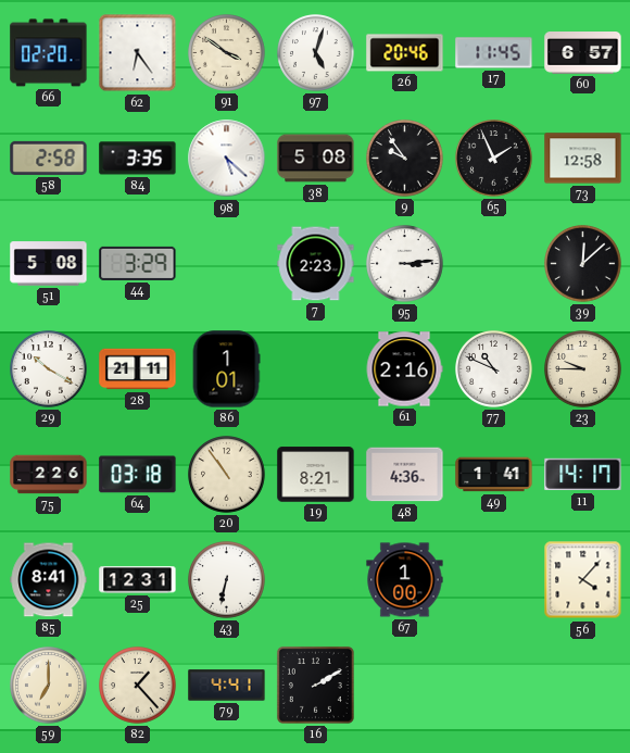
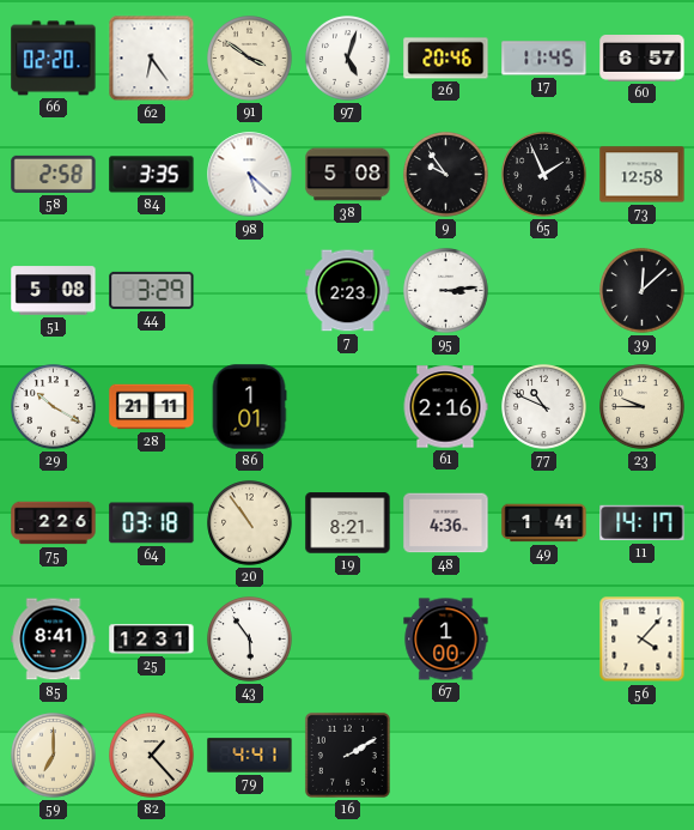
43: 6:32 -> 5:54
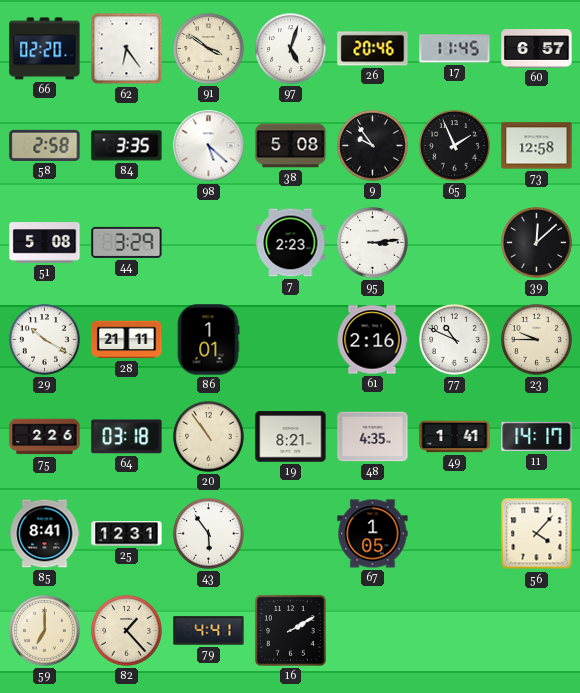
48: 4:36 -> 4:35
67: 1:00 -> 1:05
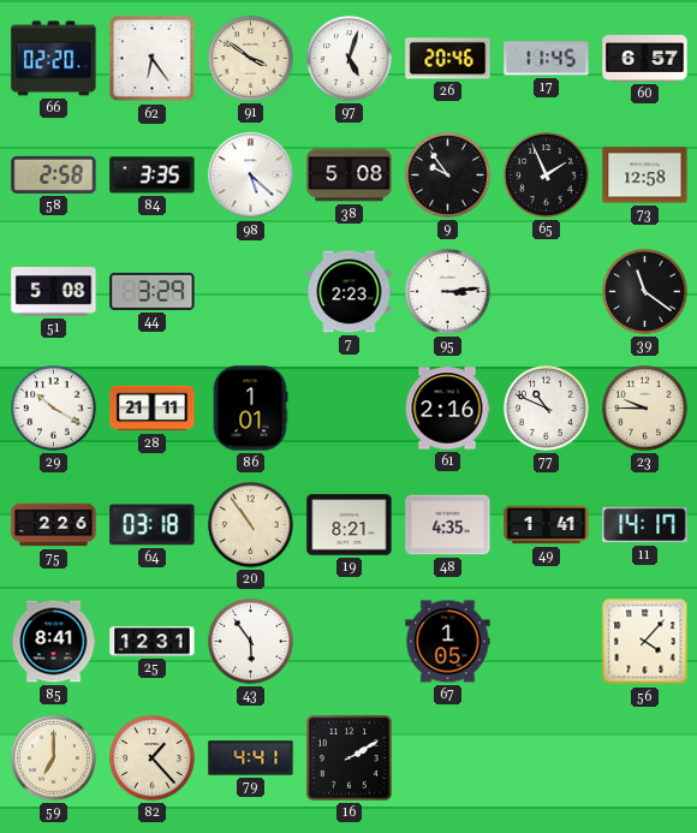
39: 12:08 -> 11:21
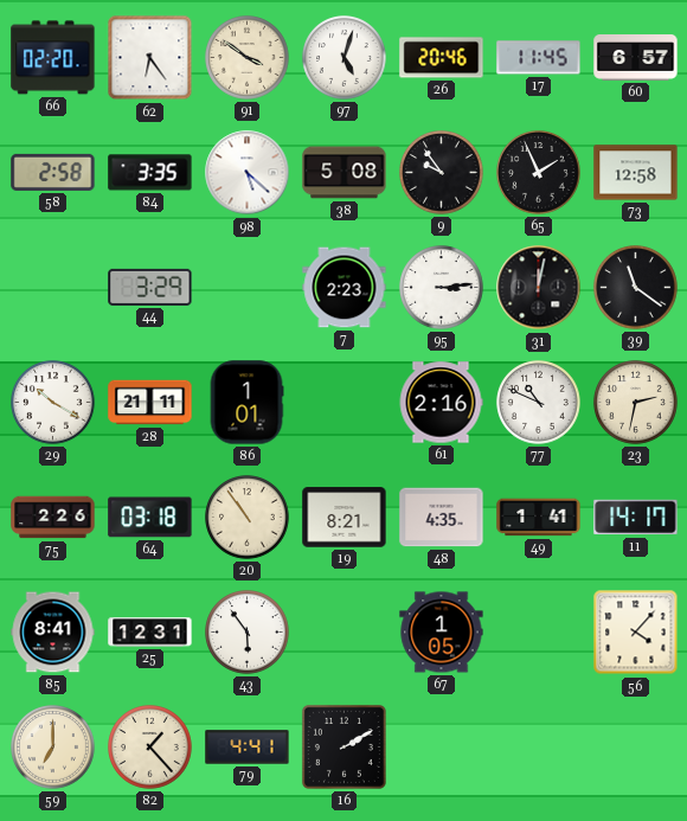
51: 5:08 -> none
31: none -> 12:02
23: 9:45 -> 2:32
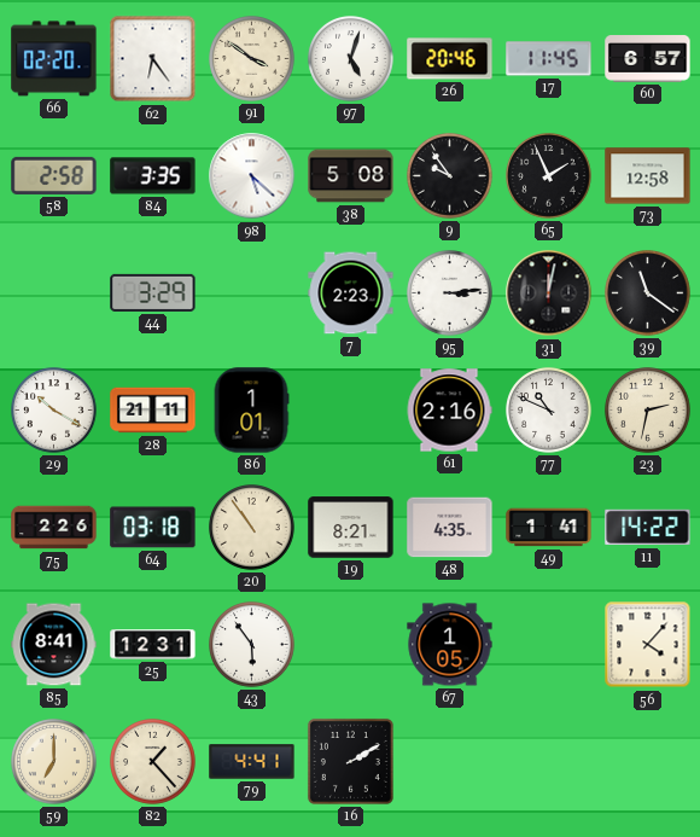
11: 14:17 -> 14:22
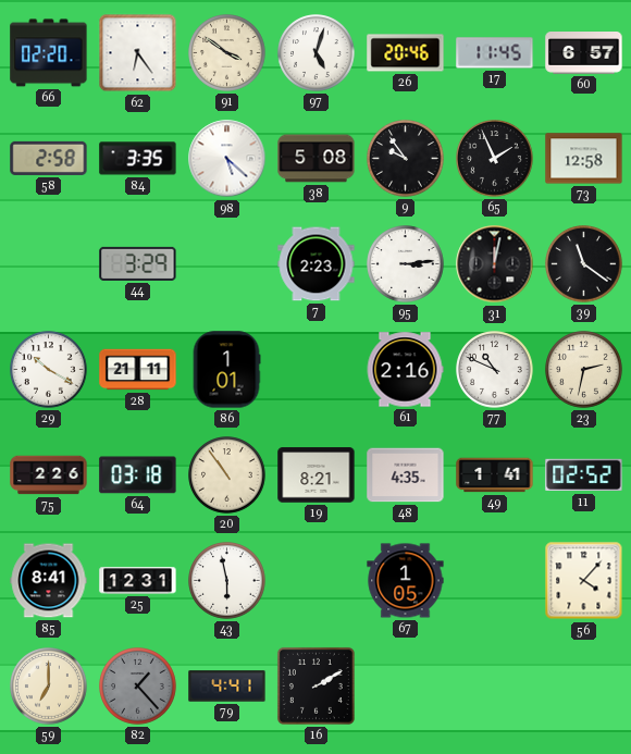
11: 14:22 -> 02:52
43: 5:54 -> 5:58
82 dial: cream -> grey
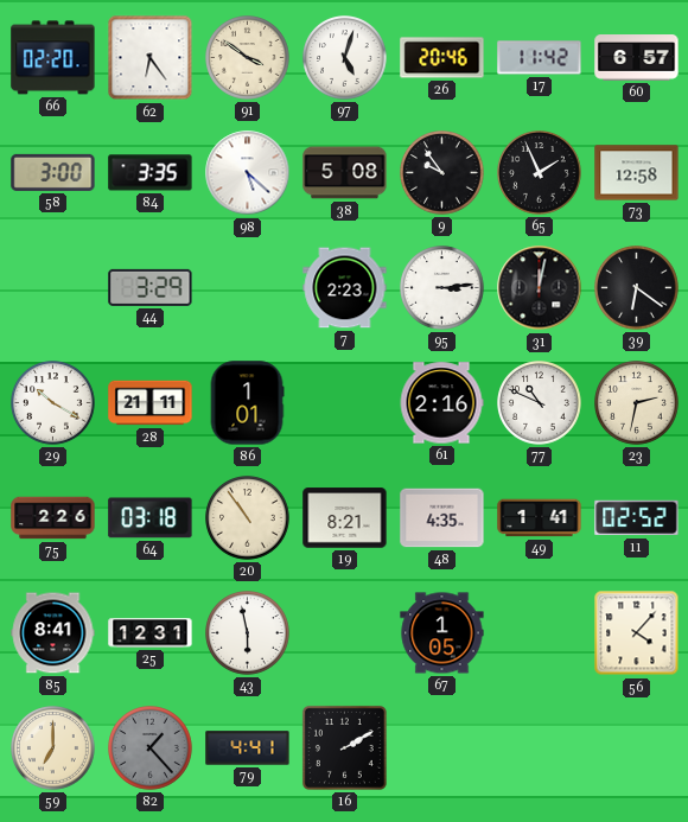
17: 11:45 -> 11:42
58: 2:58 -> 3:00
39: 11:21 -> 6:21
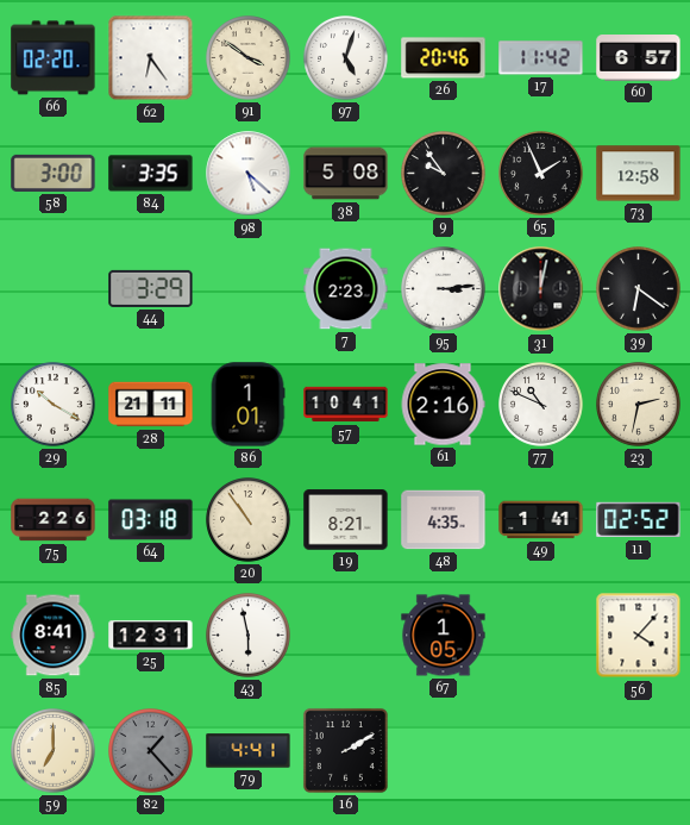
57: none -> 10:41
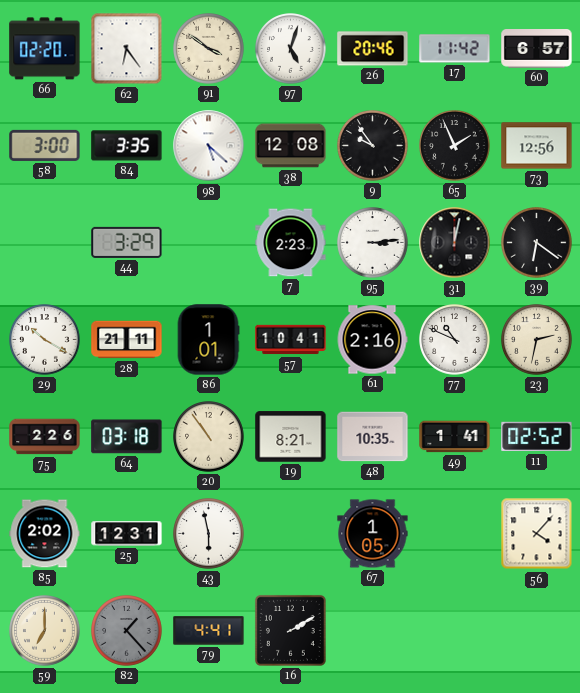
38: 5:08 -> 12:08
73: 12:58 -> 12:56
48: 4:35 -> 10:35
85: 8:41 -> 2:02
